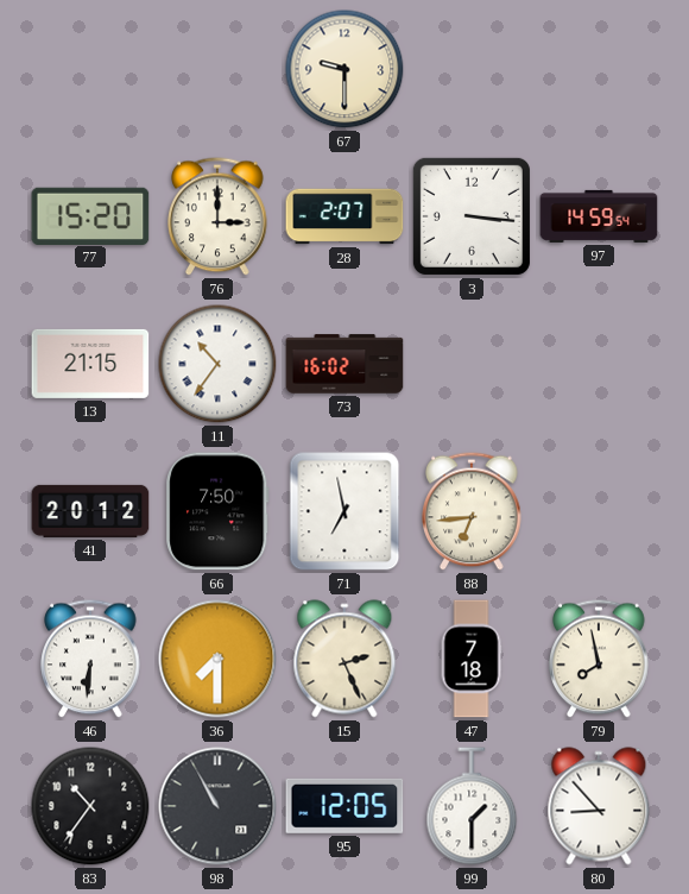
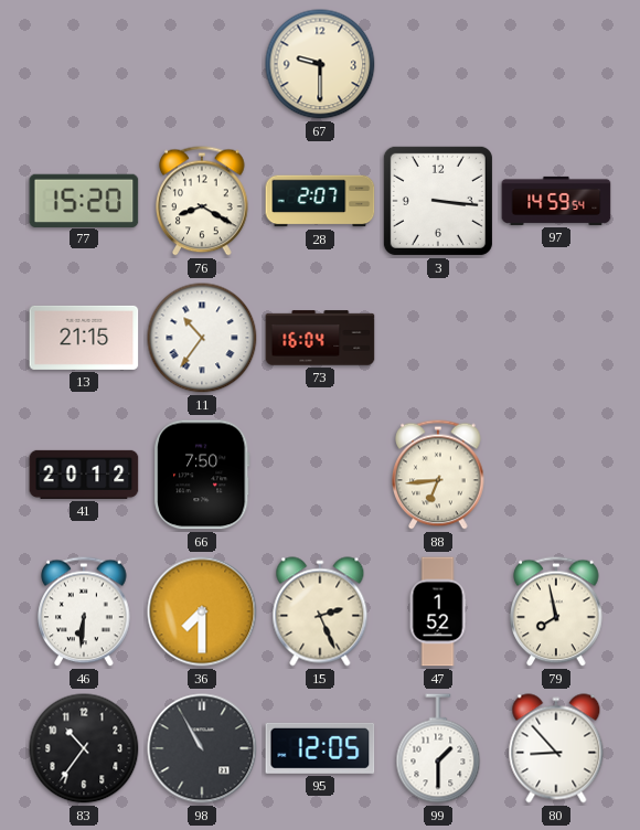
76: 3:00 -> 8:20
73: 16:02 -> 16:04
71: 6:58 -> none
47: 7:18 -> 1:52
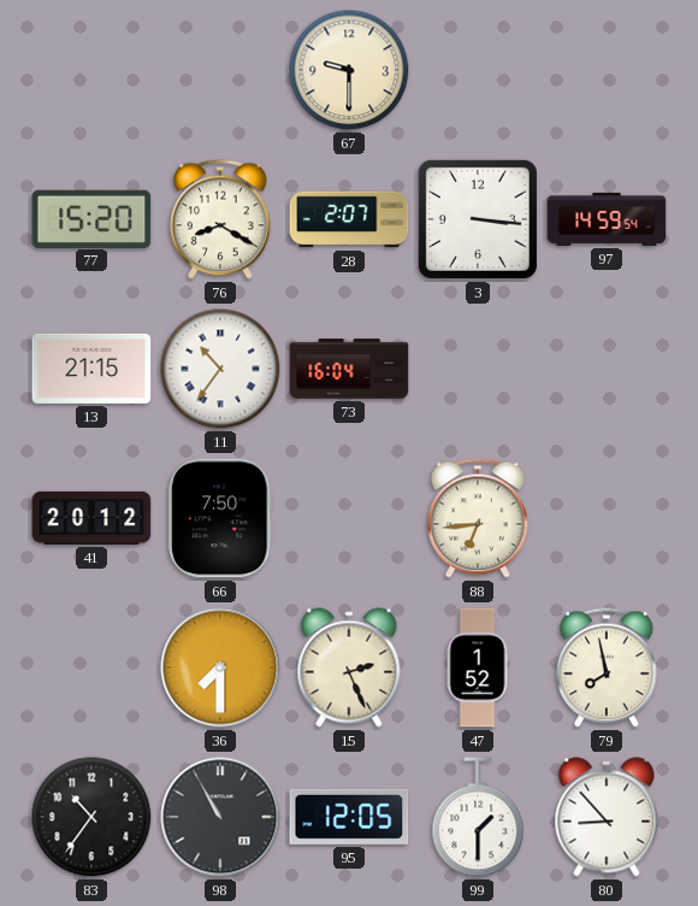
46: 6:31 -> none
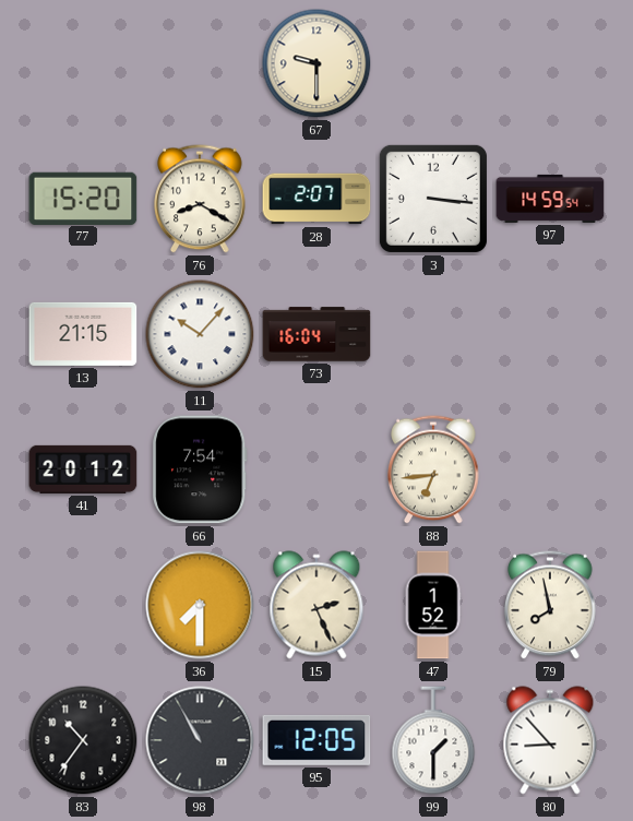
11: 10:36 -> 10:07
66: 7:50 -> 7:54
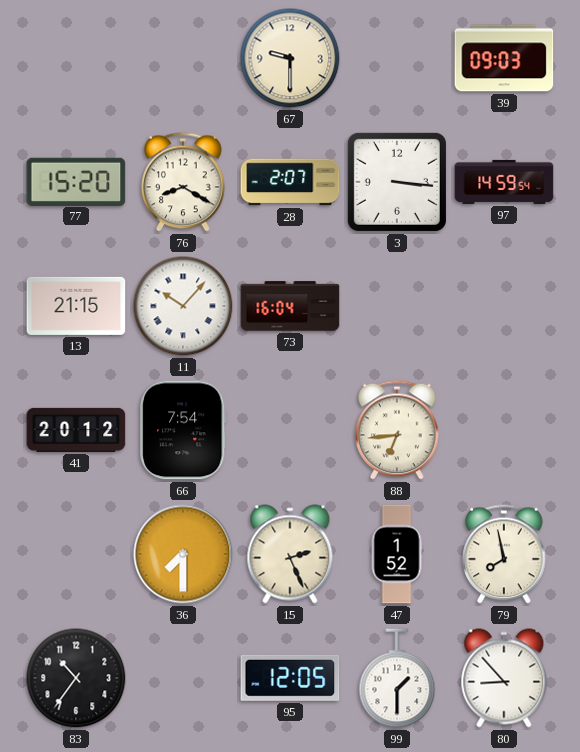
39: none -> 09:03
98: 10:55 -> none
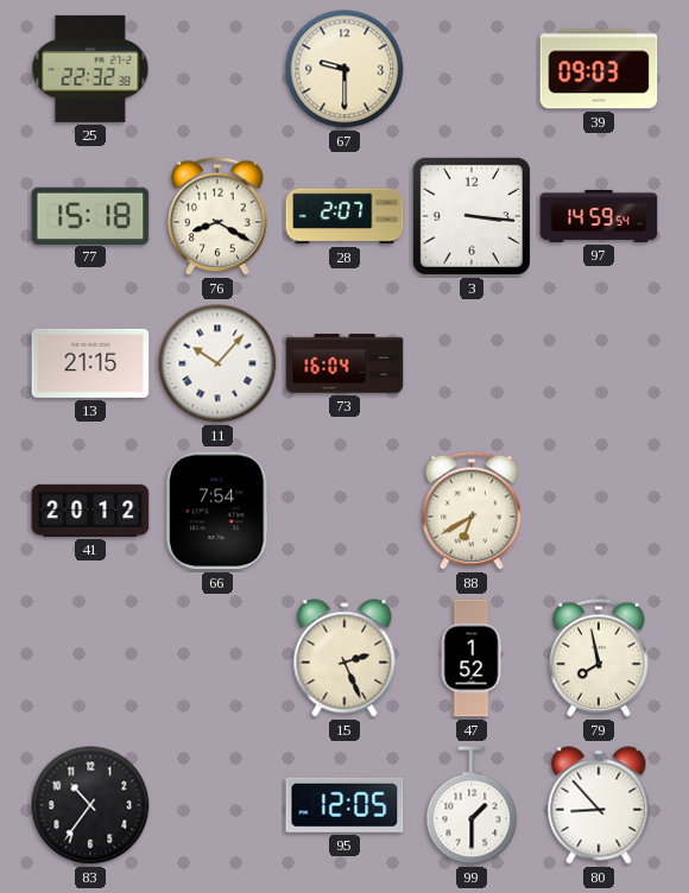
25: none -> 22:32
77: 15:20 -> 15:18
88: 6:44 -> 6:40
36: 7:30 -> none
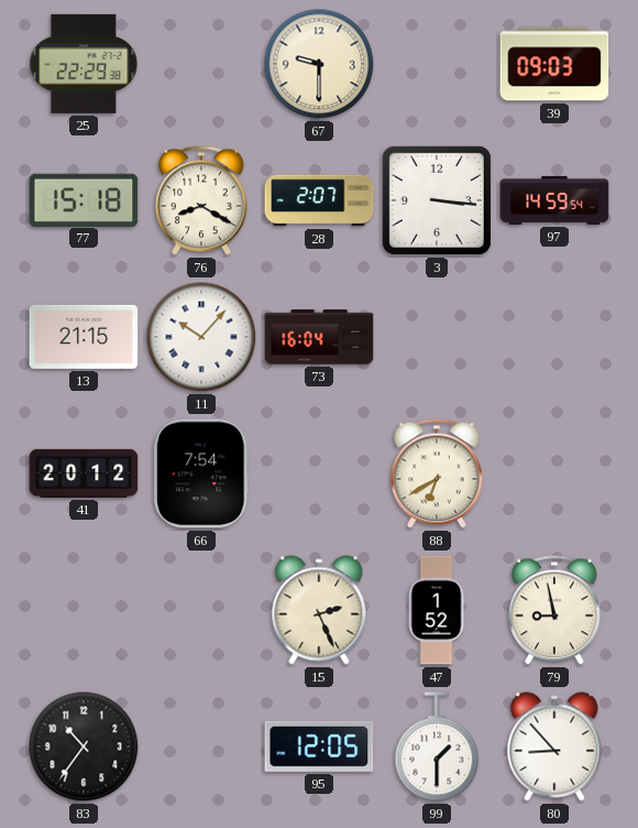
25: 22:32 -> 22:29
79: 7:58 -> 8:58
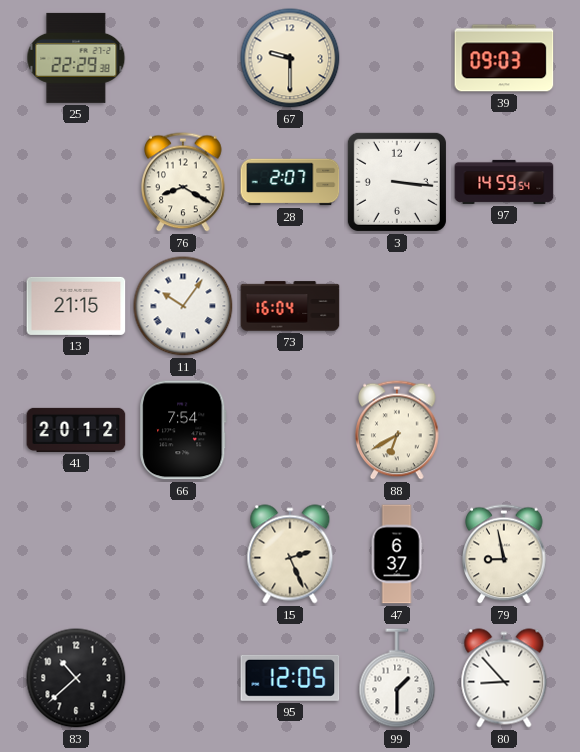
77: 15:18 -> none
11: 10:07 -> 10:06
47: 1:52 -> 6:37
83: 10:36 -> 10:38
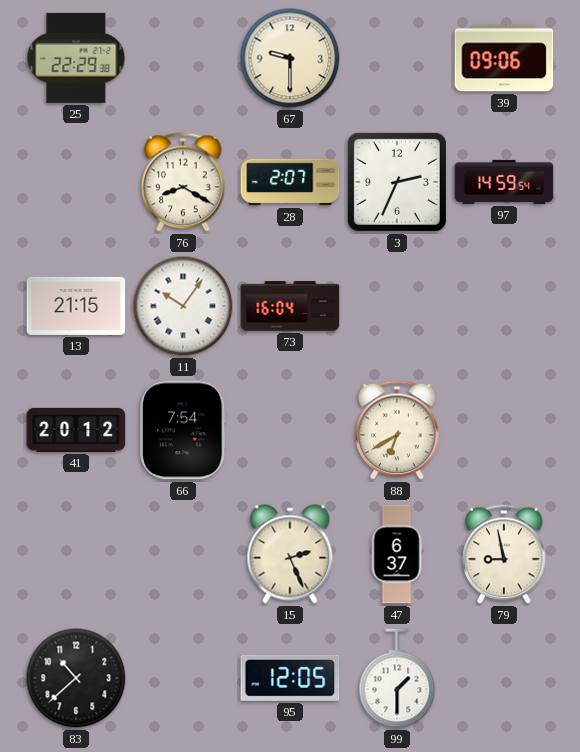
39: 09:03 -> 09:06
3: 3:16 -> 2:34
80: 8:53 -> none
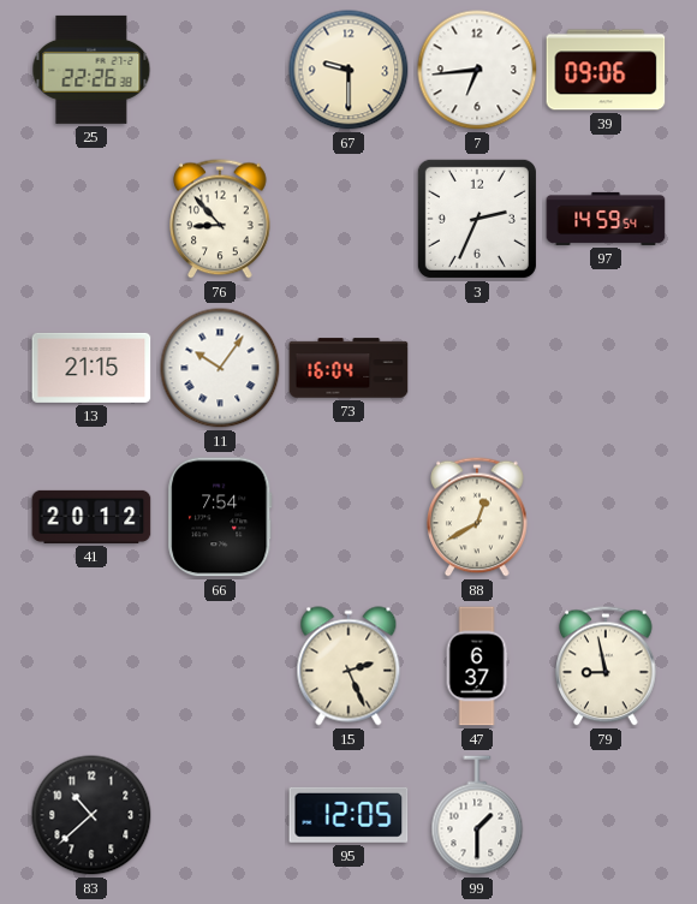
25: 22:29 -> 22:26
7: none -> 6:44
76: 8:20 -> 8:53
28: 2:07 -> none
88: 6:40 -> 12:40
